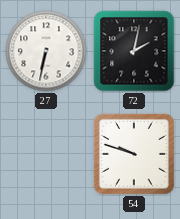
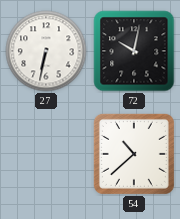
72: 2:02 -> 10:02
54: 9:48 -> 10:38
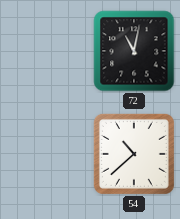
27: 6:32 -> none
72: 10:02 -> 11:02
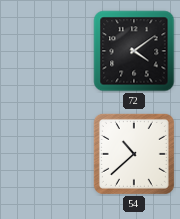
72: 11:02 -> 4:09
